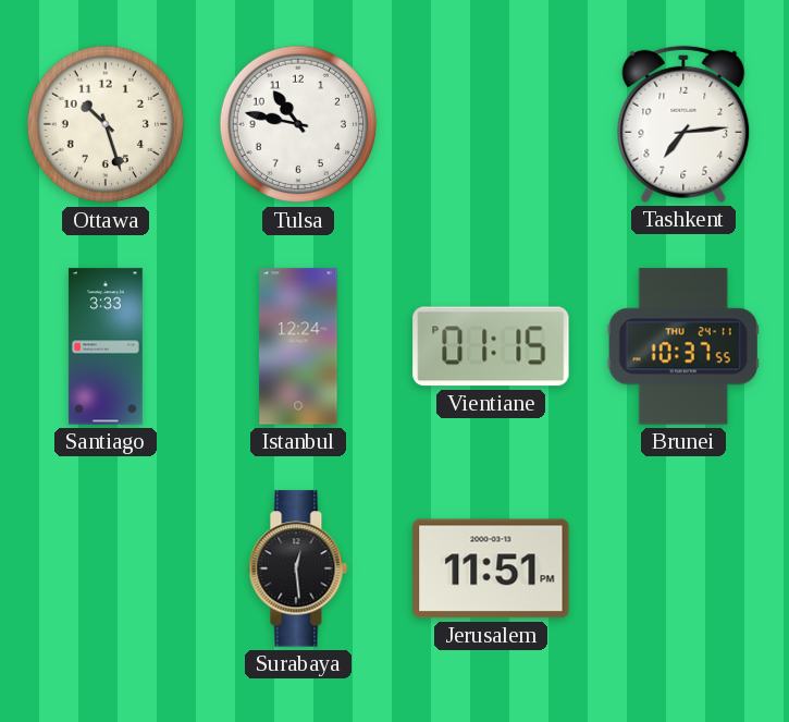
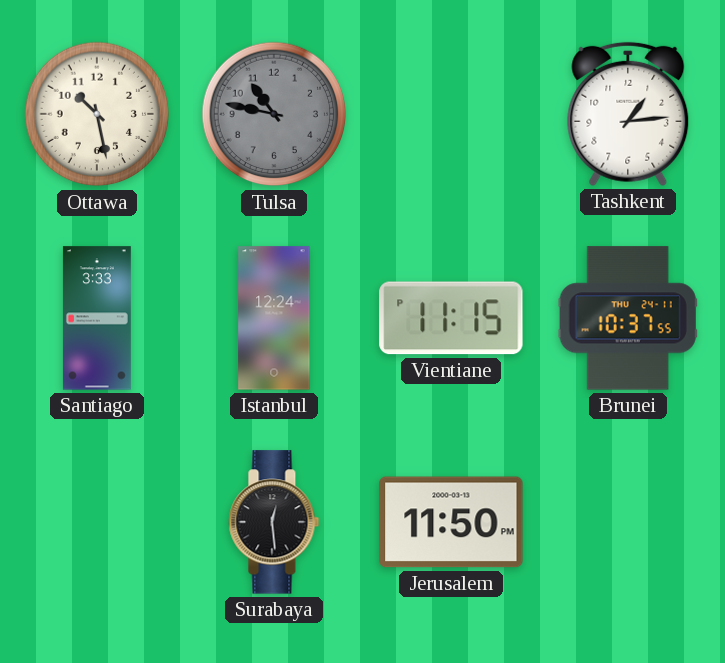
Ottawa: 10:27 -> 10:28
Tulsa dial: white -> grey
Tashkent: 7:14 -> 1:14
Vientiane: 01:15 -> 11:15
Jerusalem: 11:51 -> 11:50
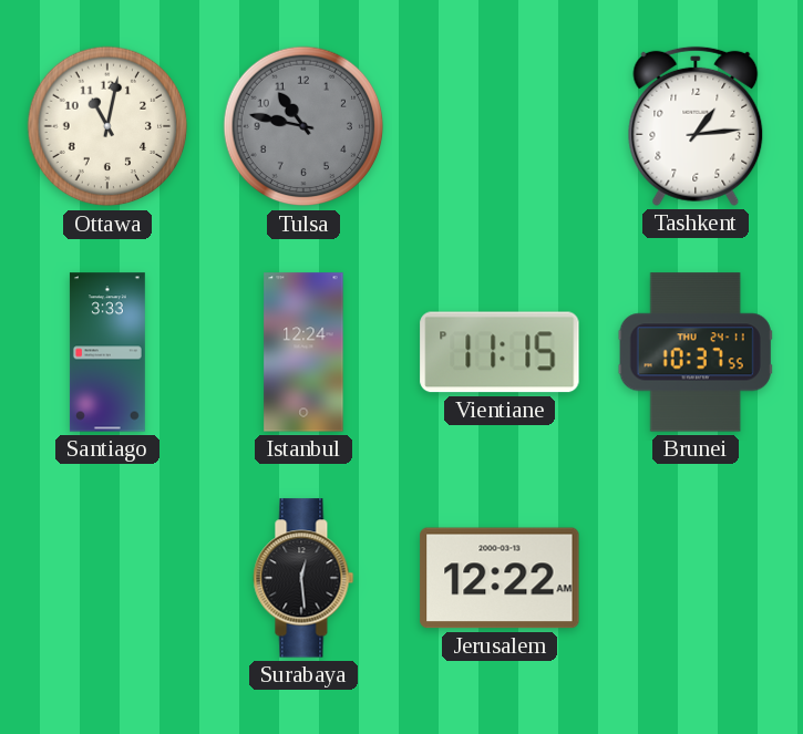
Ottawa: 10:28 -> 11:02
Jerusalem: 11:50 -> 12:22
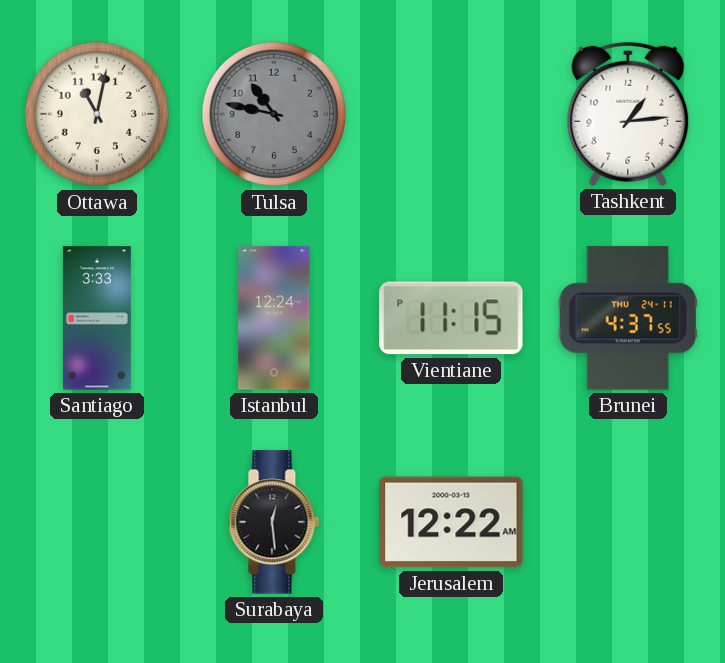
Brunei: 10:37 -> 4:37
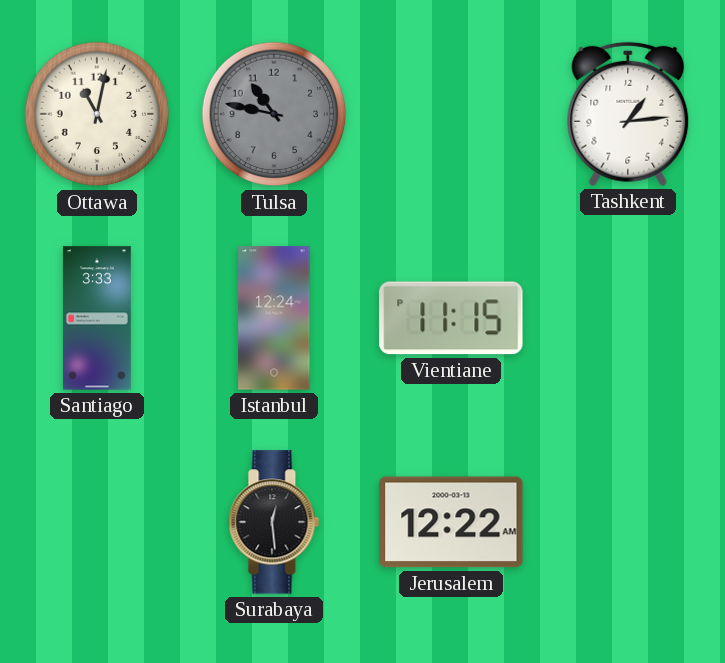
Brunei: 4:37 -> none
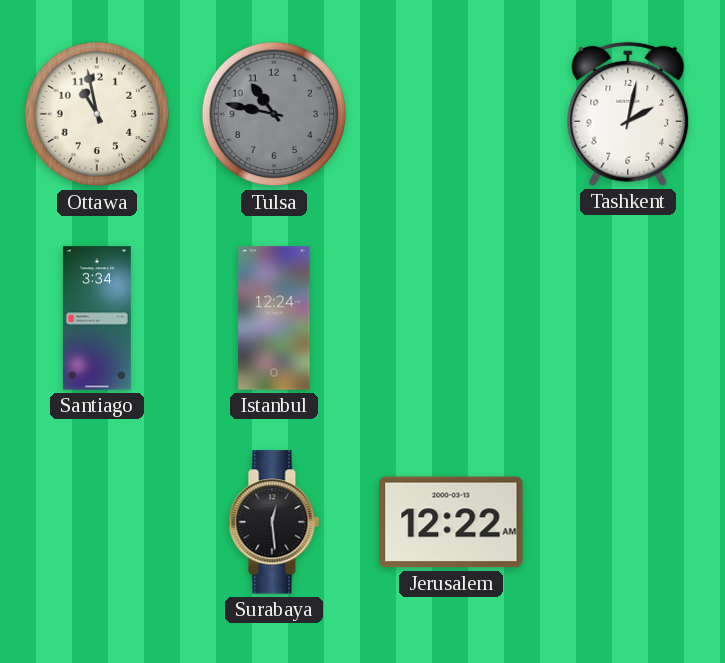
Ottawa: 11:02 -> 10:58
Tashkent: 1:14 -> 2:02
Santiago: 3:33 -> 3:34
Vientiane: 11:15 -> none
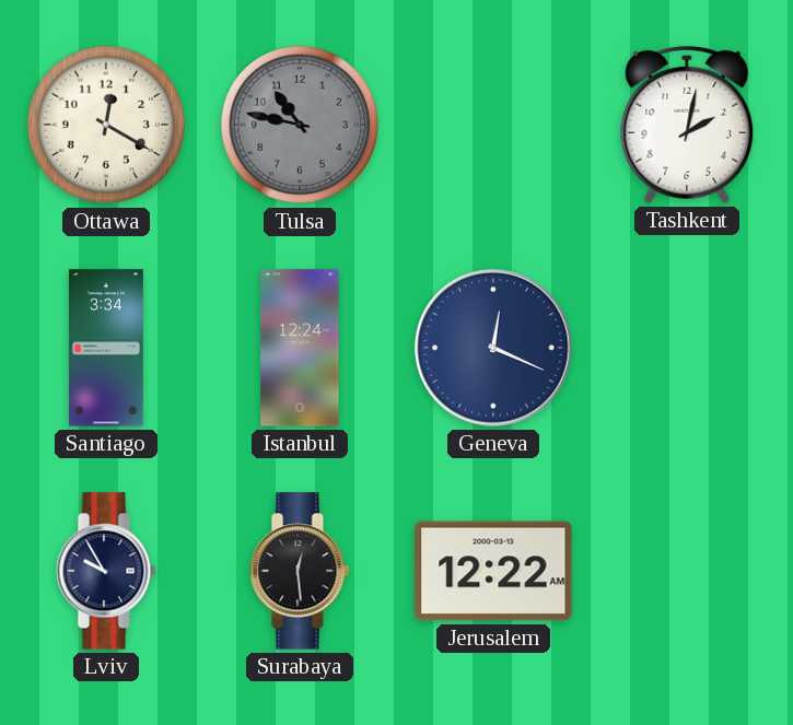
Ottawa: 10:58 -> 12:20
Geneva: none -> 12:19
Lviv: none -> 9:55
